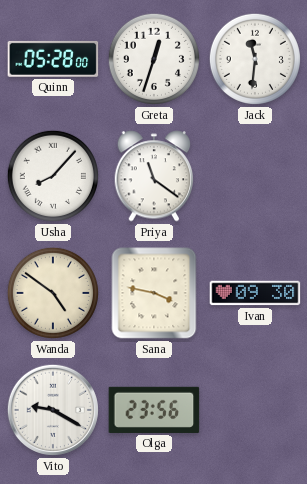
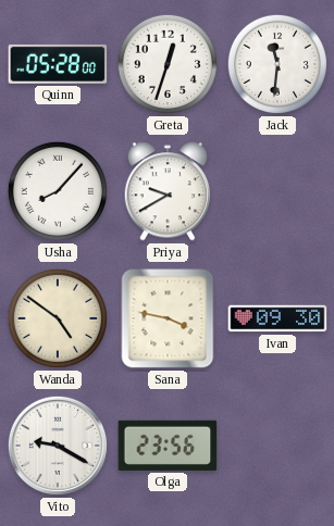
Priya: 11:21 -> 9:40
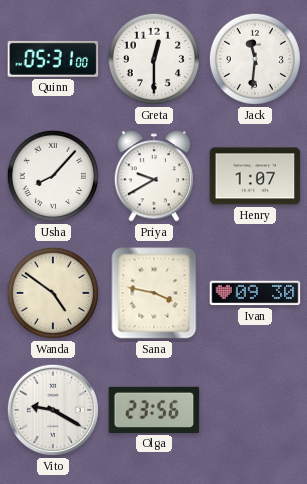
Quinn: 05:28 -> 05:31
Greta: 12:33 -> 12:30
Henry: none -> 1:07
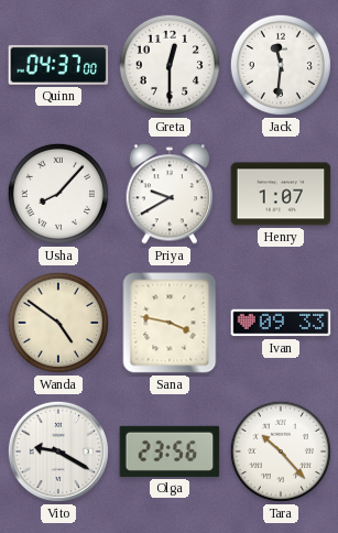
Quinn: 05:31 -> 04:37
Ivan: 09:30 -> 09:33
Tara: none -> 10:23
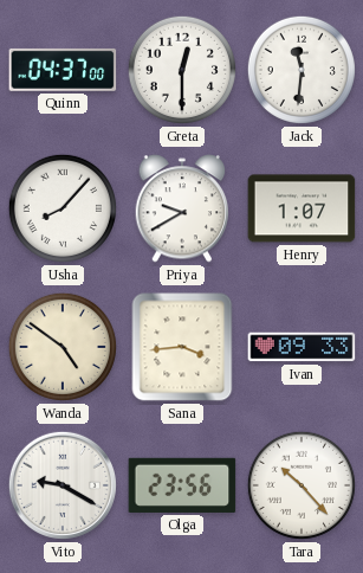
Sana: 3:47 -> 3:44
